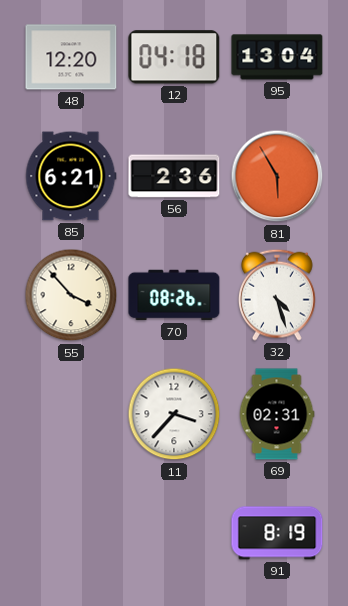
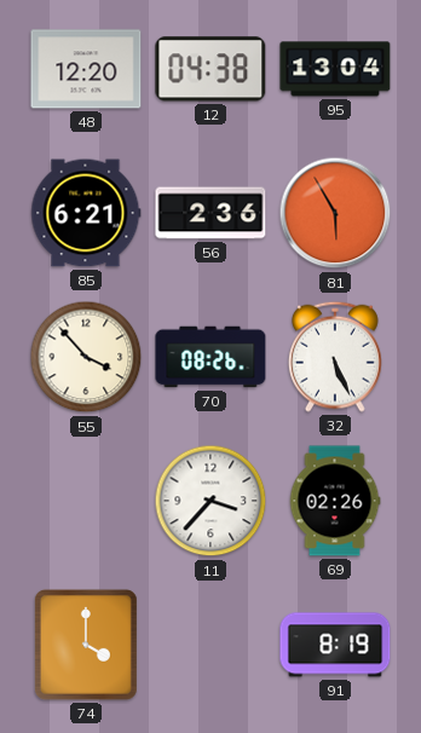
12: 04:18 -> 04:38
32: 4:27 -> 5:26
69: 02:31 -> 02:26
74: none -> 4:00
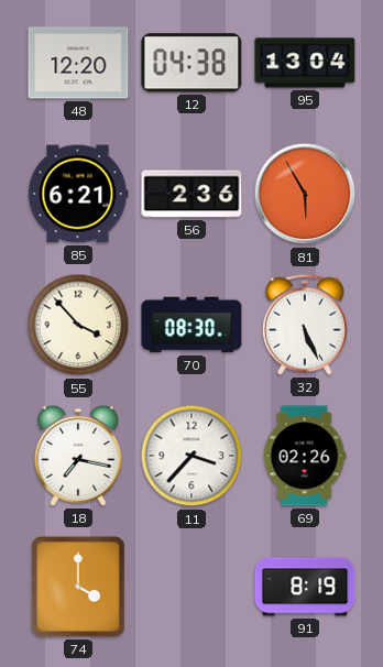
70: 08:26 -> 08:30
18: none -> 7:17
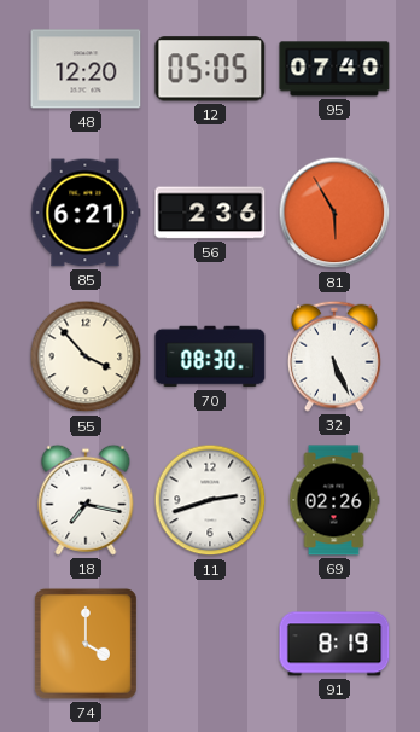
12: 04:38 -> 05:05
95: 13:04 -> 07:40
11: 3:37 -> 2:42
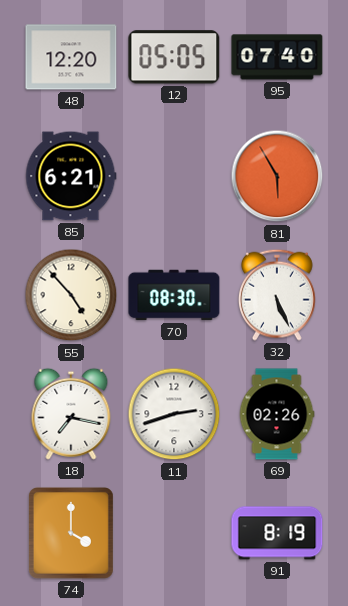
56: 2:36 -> none
55: 3:53 -> 4:53
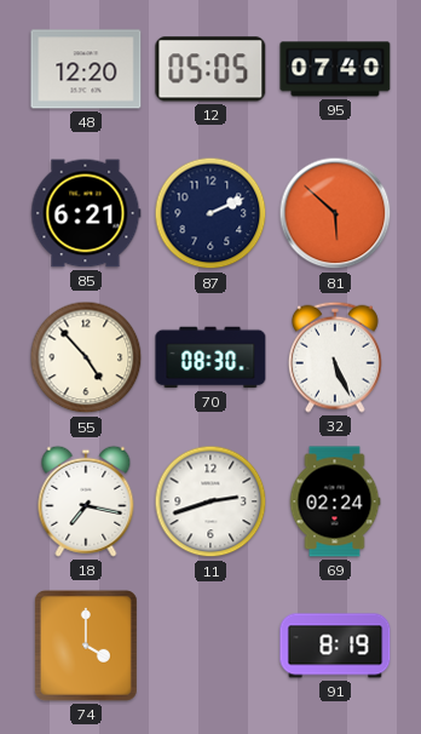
87: none -> 2:11
81: 5:55 -> 5:52
69: 02:26 -> 02:24
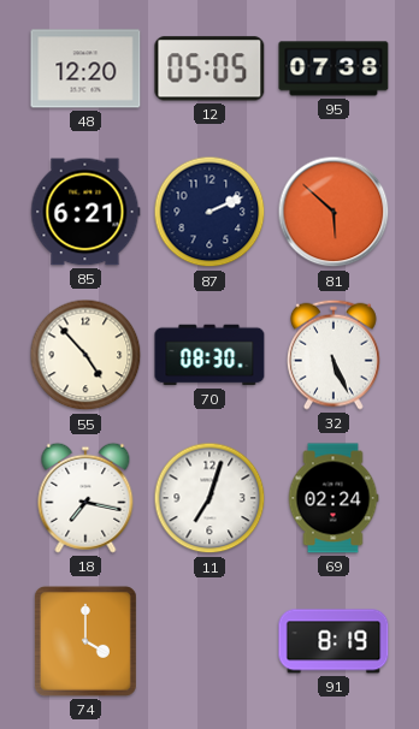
95: 07:40 -> 07:38
11: 2:42 -> 7:03
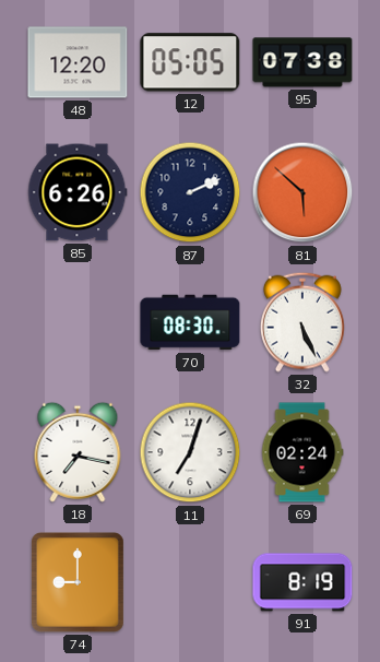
85: 6:21 -> 6:26
55: 4:53 -> none
74: 4:00 -> 9:00
